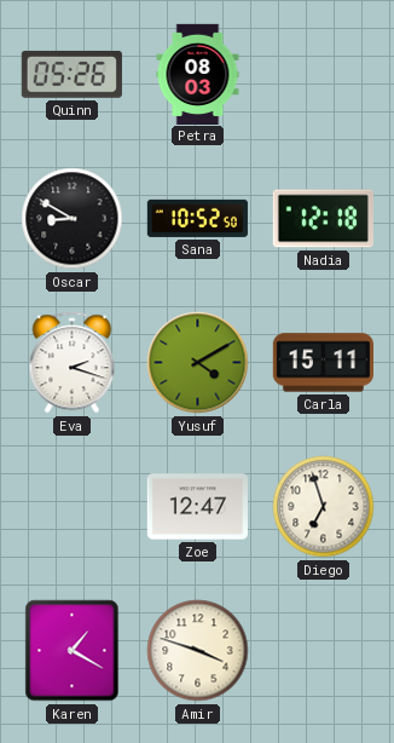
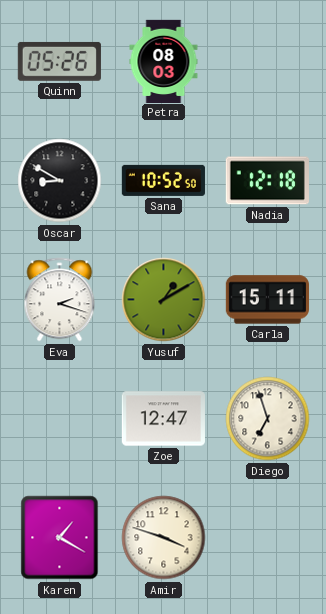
Yusuf: 4:10 -> 1:10
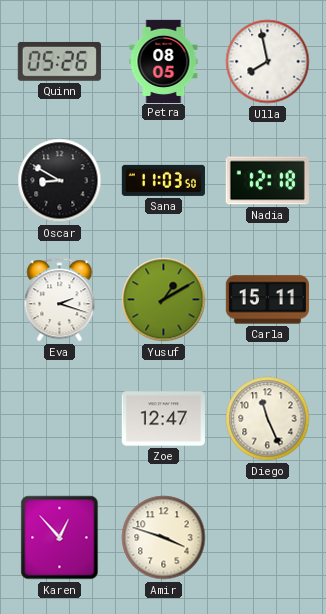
Petra: 08:03 -> 08:05
Ulla: none -> 7:58
Sana: 10:52 -> 11:03
Diego: 6:57 -> 11:26
Karen: 1:20 -> 12:53
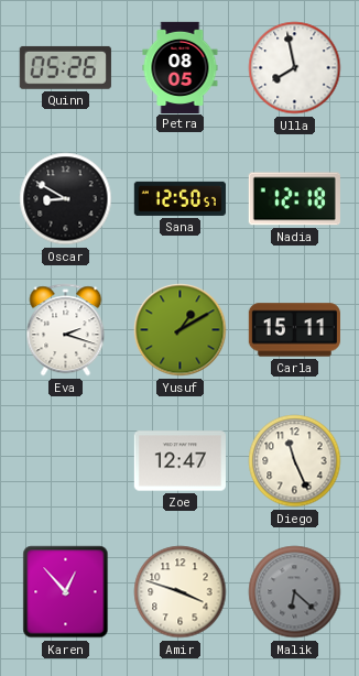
Sana: 11:03 -> 12:50
Malik: none -> 6:22
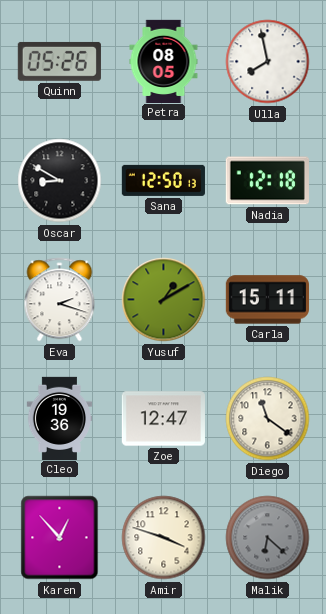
Sana: 12:50:57 -> 12:50:13
Cleo: none -> 19:36
Diego: 11:26 -> 11:21
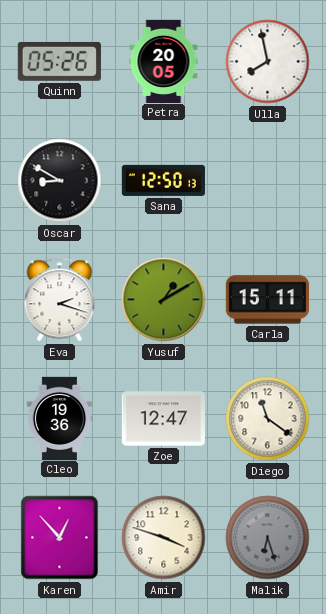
Petra: 08:05 -> 20:05
Nadia: 12:18 -> none
Malik: 6:22 -> 6:27
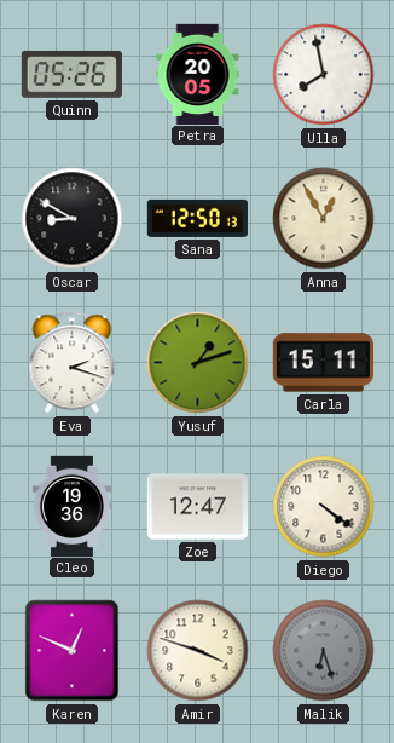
Anna: none -> 12:55
Yusuf: 1:10 -> 1:12
Diego: 11:21 -> 4:21
Karen: 12:53 -> 12:49
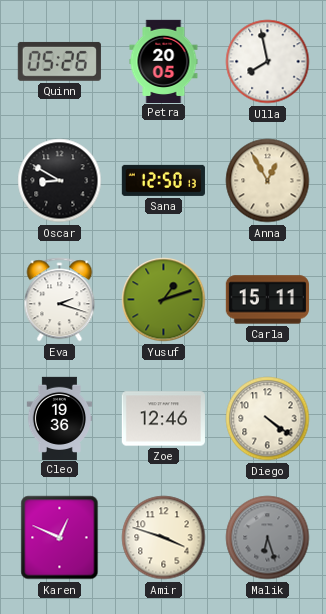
Zoe: 12:47 -> 12:46
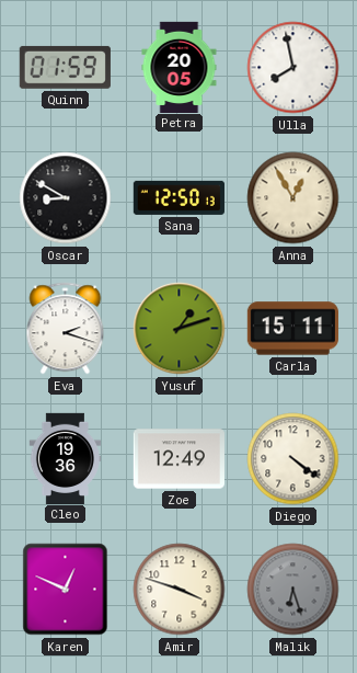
Quinn: 05:26 -> 01:59
Zoe: 12:46 -> 12:49
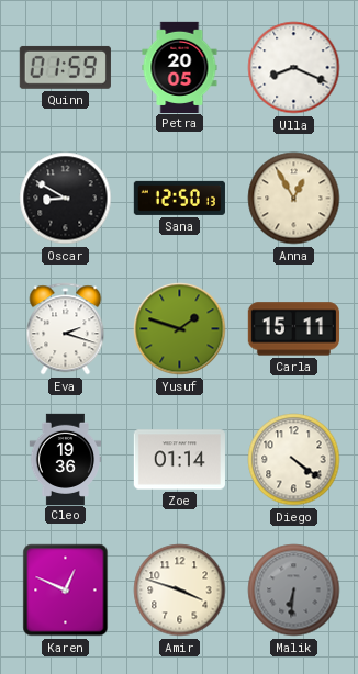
Ulla: 7:58 -> 8:19
Yusuf: 1:12 -> 1:48
Zoe: 12:49 -> 01:14
Malik: 6:27 -> 6:31
